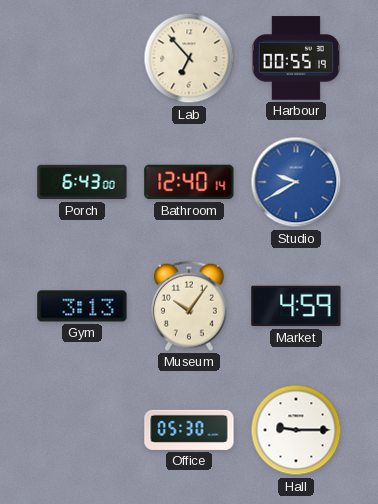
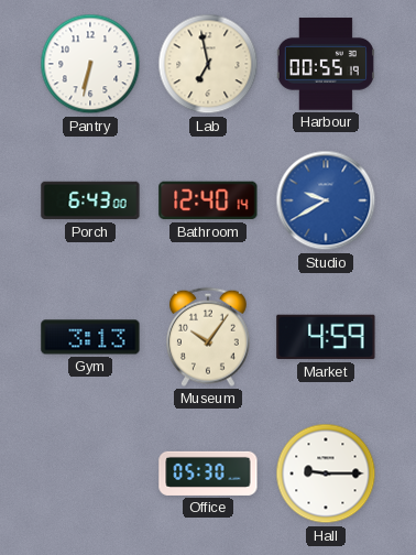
Pantry: none -> 6:32
Lab: 6:53 -> 6:58
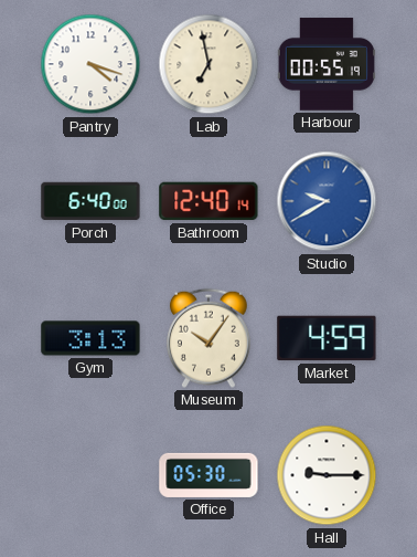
Pantry: 6:32 -> 4:18
Porch: 6:43 -> 6:40
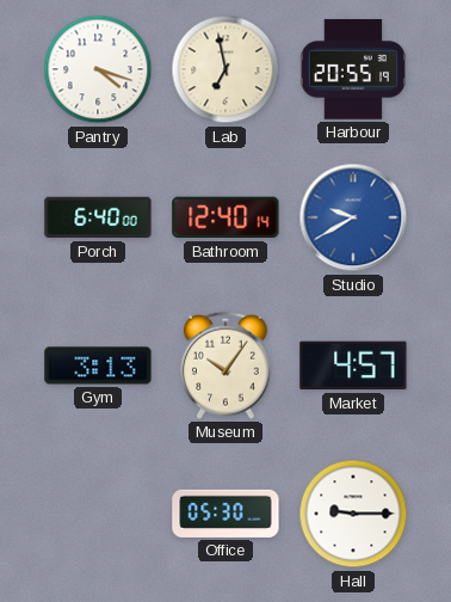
Harbour: 00:55 -> 20:55
Market: 4:59 -> 4:57
